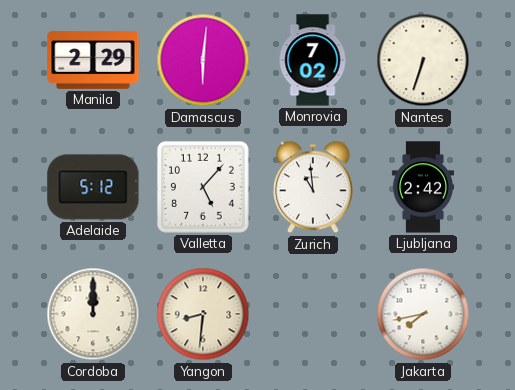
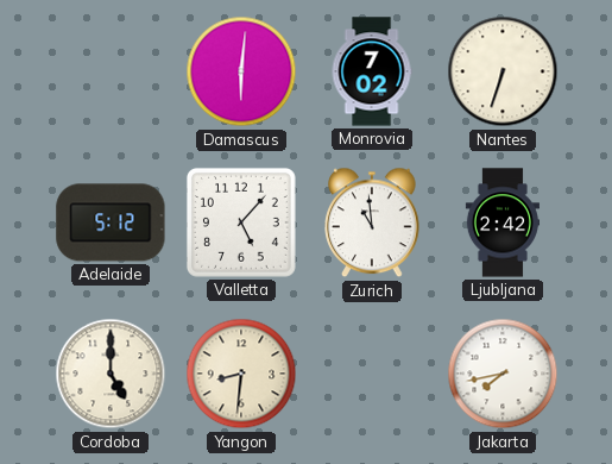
Manila: 2:29 -> none
Cordoba: 12:00 -> 5:00
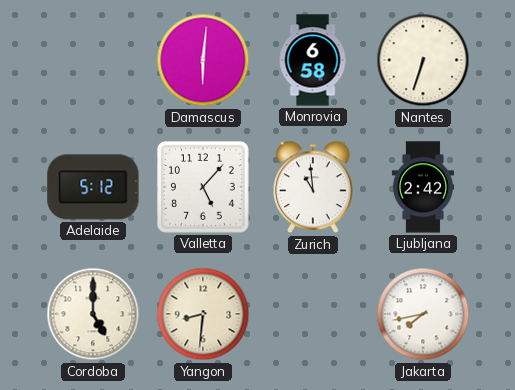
Monrovia: 7:02 -> 6:58
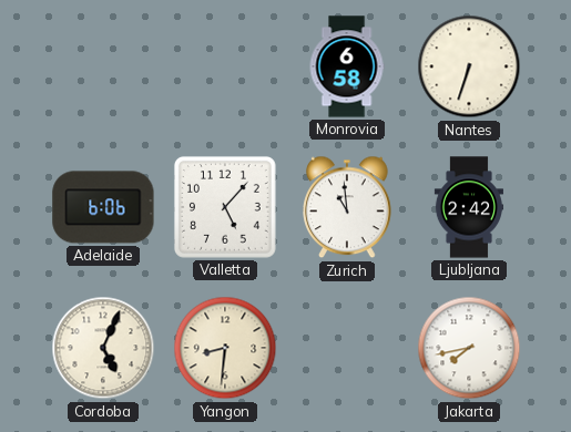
Damascus: 6:01 -> none
Adelaide: 5:12 -> 6:06
Cordoba: 5:00 -> 5:04
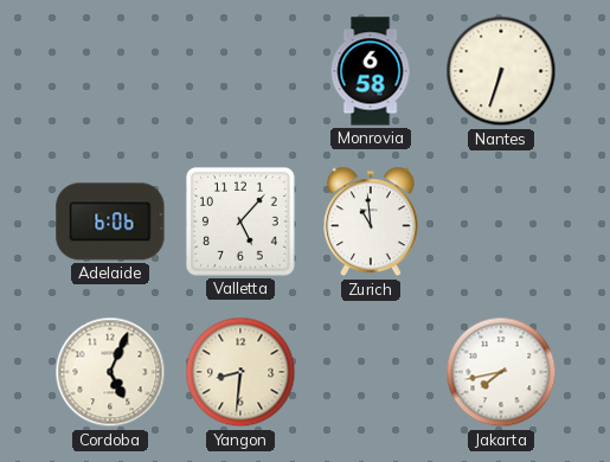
Ljubljana: 2:42 -> none
